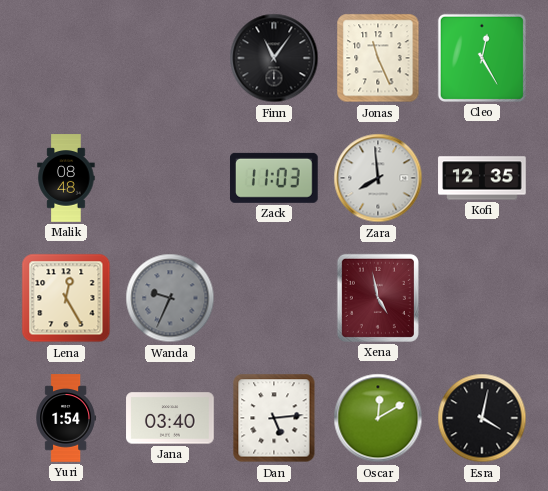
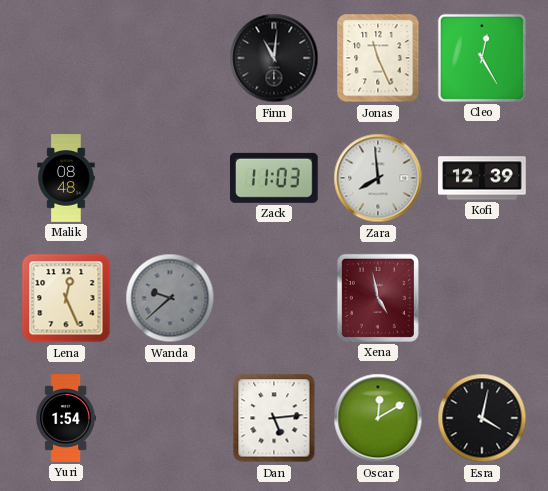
Finn: 11:06 -> 11:01
Kofi: 12:35 -> 12:39
Lena: 12:25 -> 12:26
Wanda: 9:34 -> 9:38
Jana: 03:40 -> none
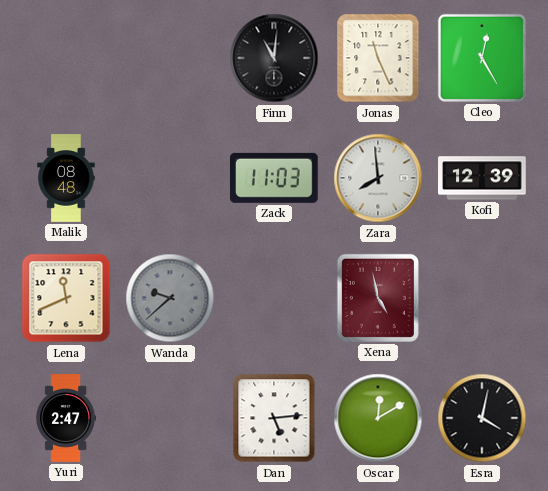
Lena: 12:26 -> 11:41
Yuri: 1:54 -> 2:47
